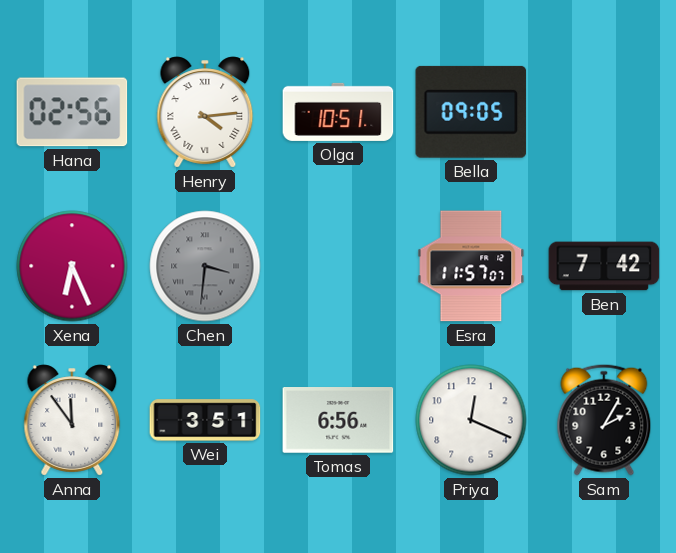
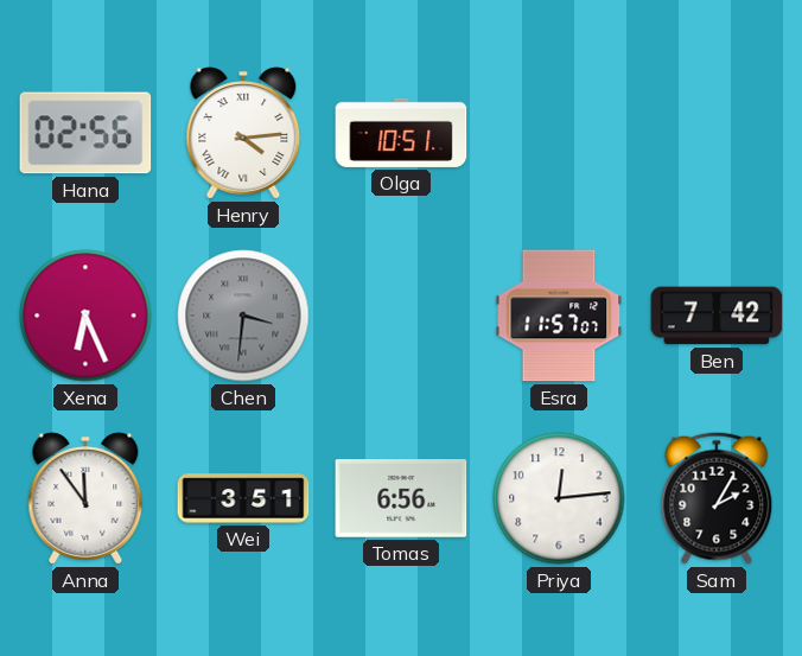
Bella: 09:05 -> none
Priya: 12:19 -> 12:14
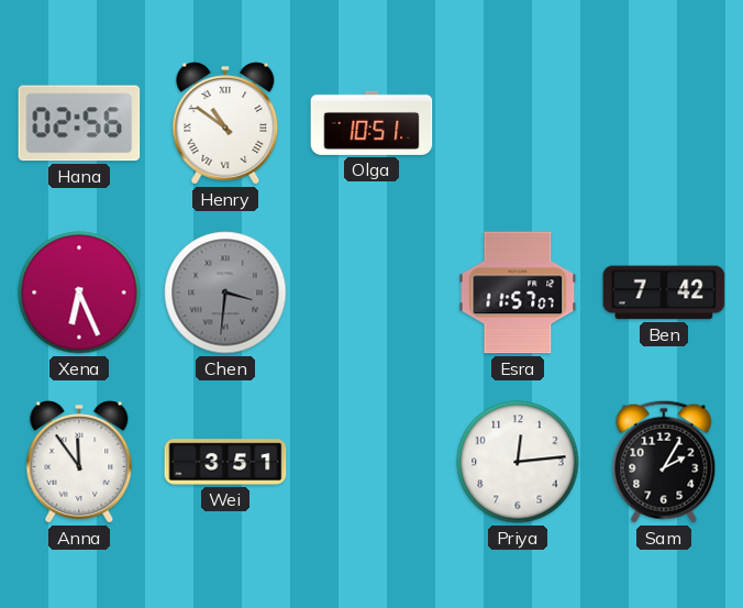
Henry: 4:14 -> 10:51
Tomas: 6:56 -> none
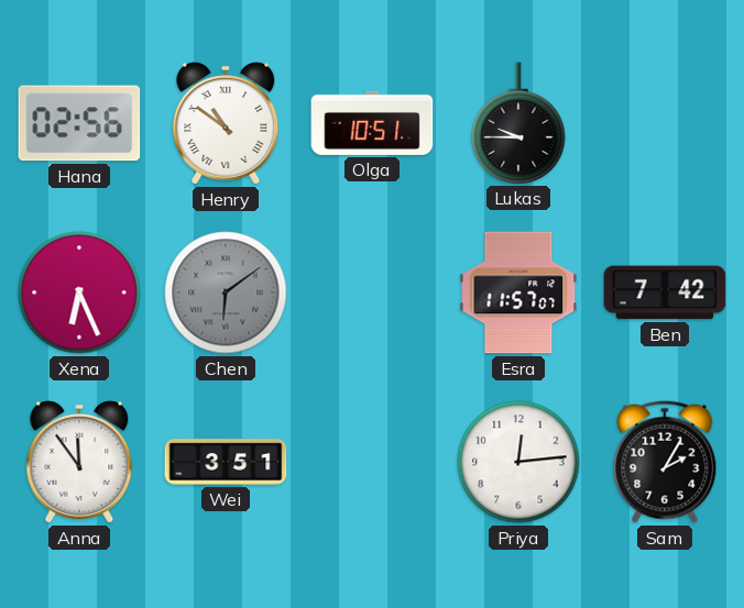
Lukas: none -> 9:45
Chen: 3:31 -> 6:09
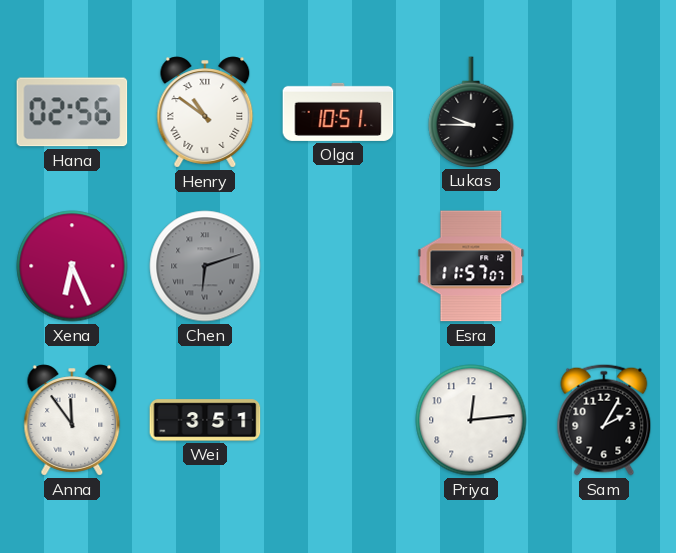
Chen: 6:09 -> 6:12
Ben: 7:42 -> none
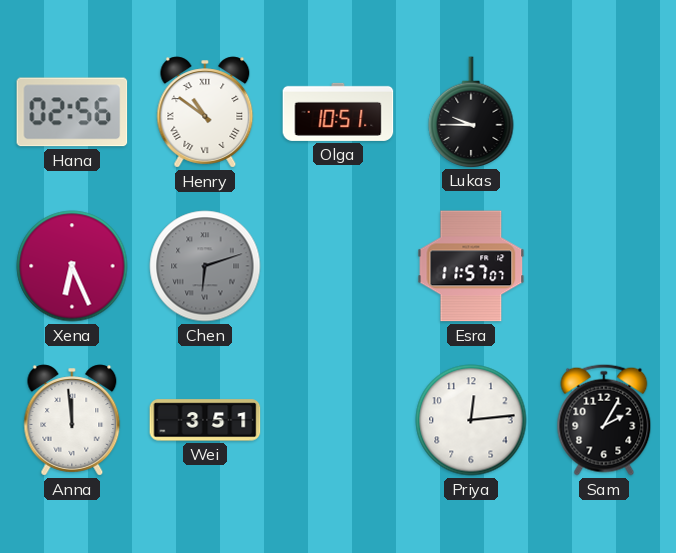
Anna: 11:54 -> 11:59
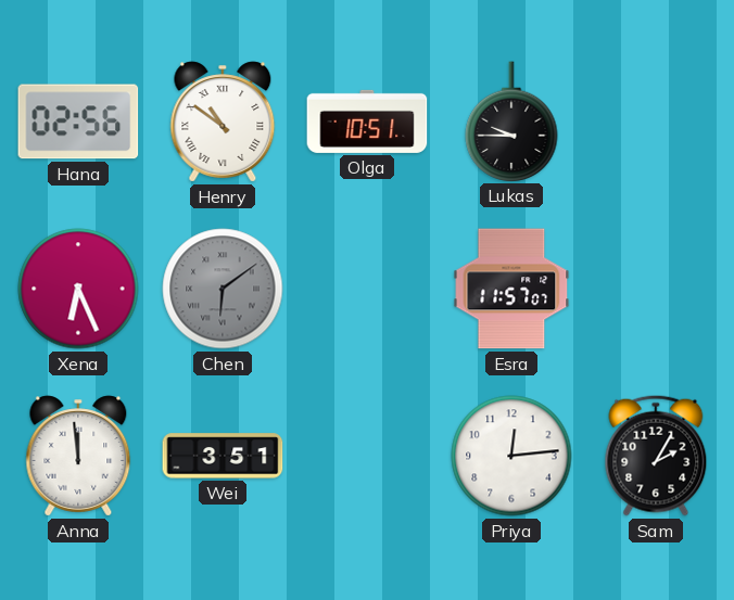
Chen: 6:12 -> 6:09
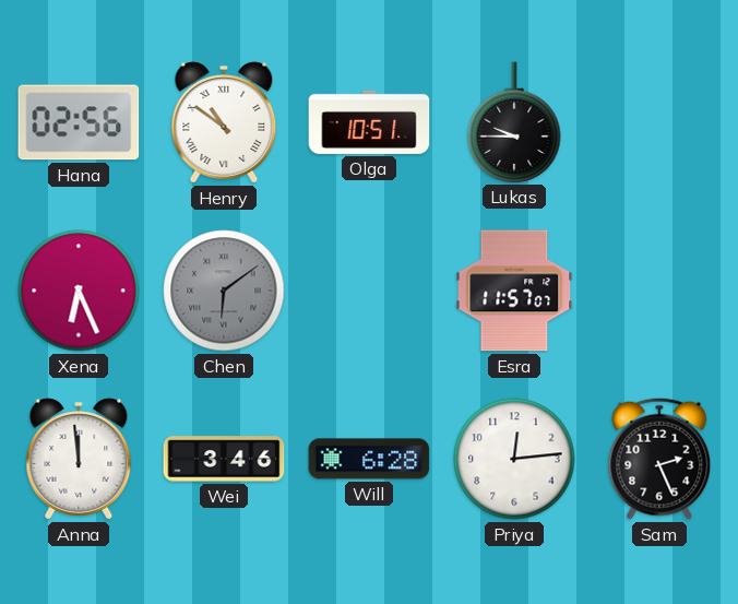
Wei: 3:51 -> 3:46
Will: none -> 6:28
Sam: 2:05 -> 2:26
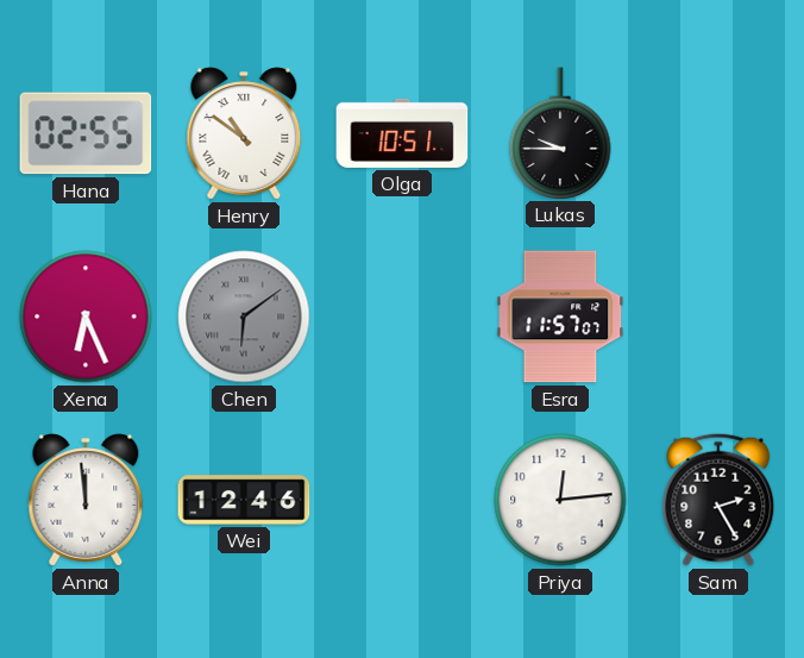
Hana: 02:56 -> 02:55
Wei: 3:46 -> 12:46
Will: 6:28 -> none
Sam: 2:26 -> 2:25
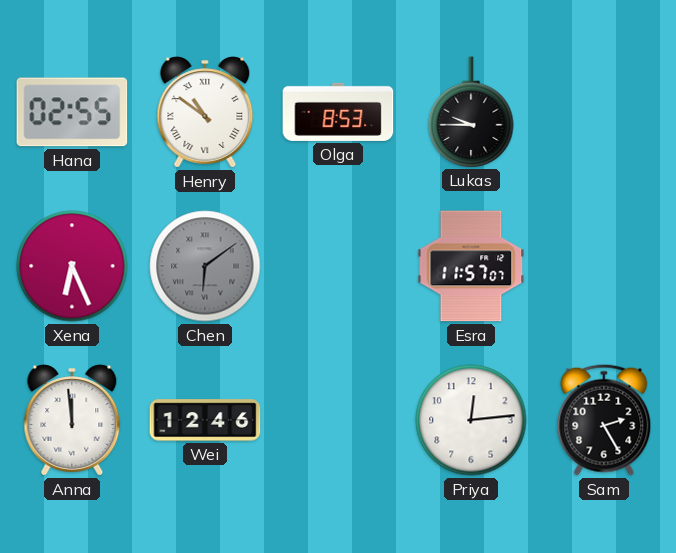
Olga: 10:51 -> 8:53
